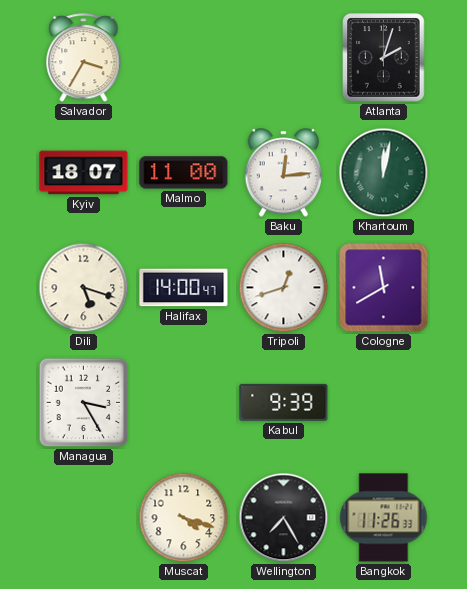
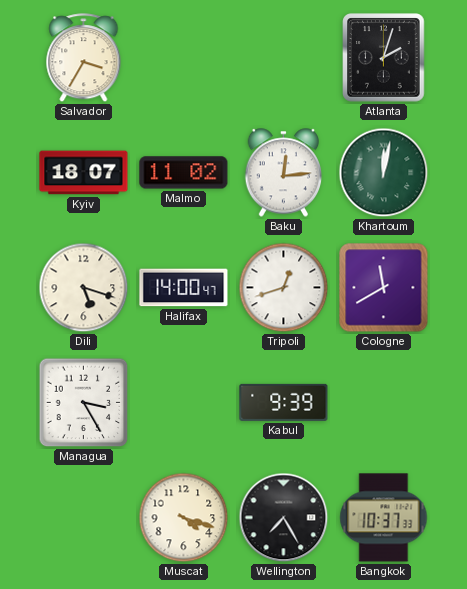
Malmo: 11:00 -> 11:02
Bangkok: 11:26 -> 10:37
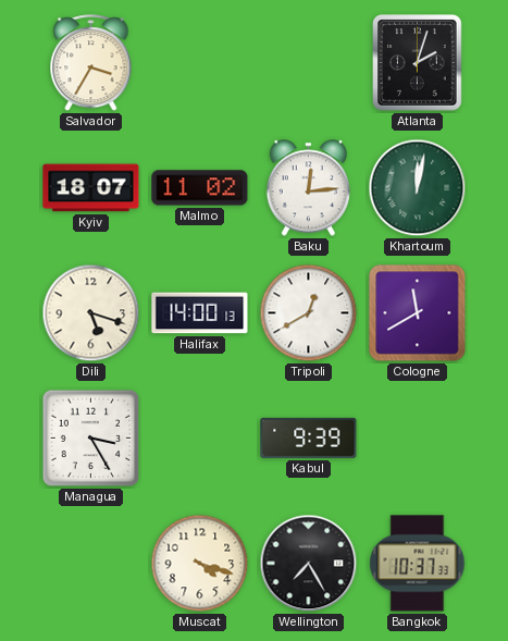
Halifax: 14:00:47 -> 14:00:13
Tripoli: 12:42 -> 12:40
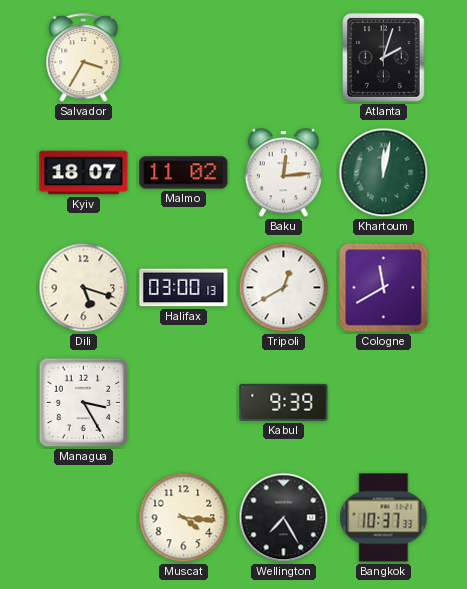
Halifax: 14:00 -> 03:00
Muscat: 4:18 -> 4:16
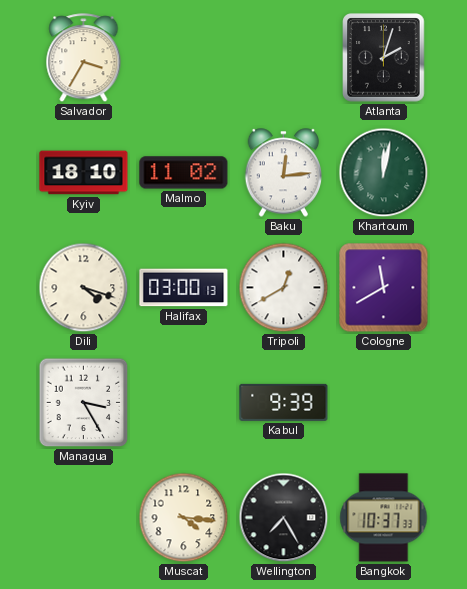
Kyiv: 18:07 -> 18:10
Dili: 5:18 -> 4:18
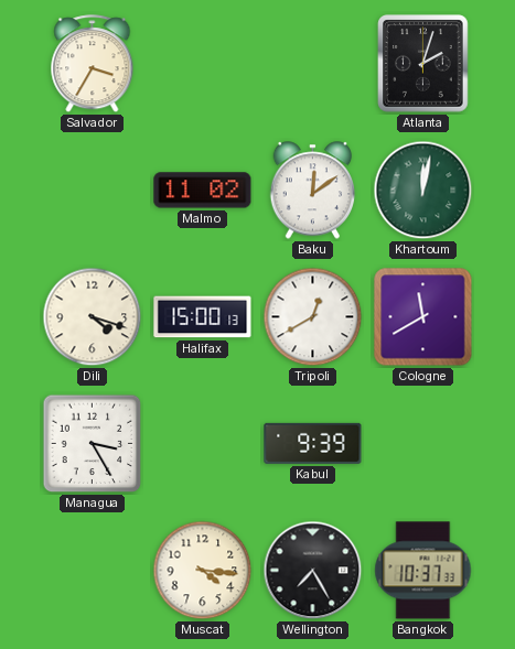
Kyiv: 18:10 -> none
Baku: 12:14 -> 12:09
Halifax: 03:00 -> 15:00
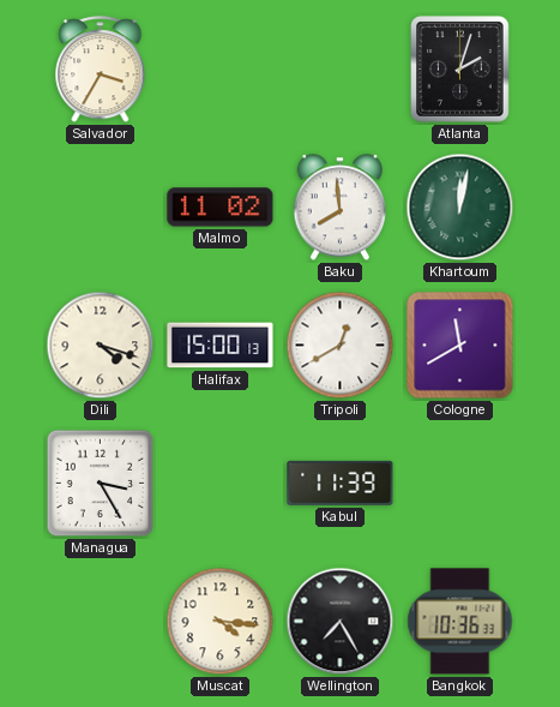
Baku: 12:09 -> 7:59
Kabul: 9:39 -> 11:39
Bangkok: 10:37 -> 10:36
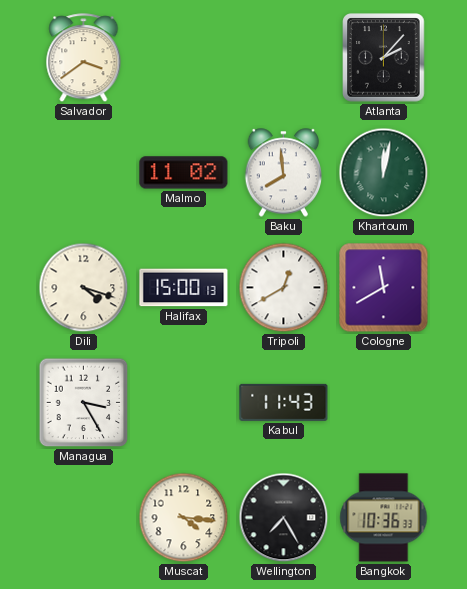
Salvador: 3:35 -> 3:39
Atlanta: 2:03 -> 2:07
Kabul: 11:39 -> 11:43
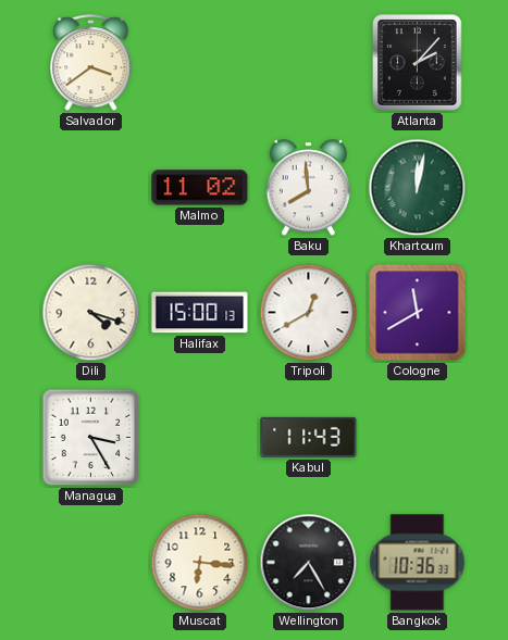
Muscat: 4:16 -> 6:16
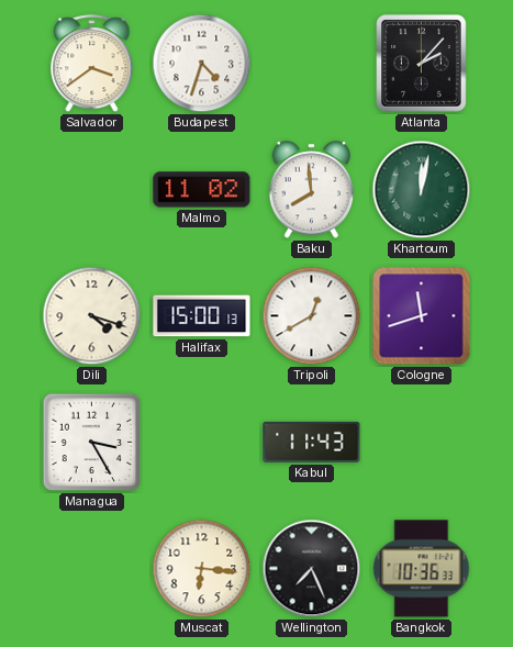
Budapest: none -> 4:33
Cologne: 11:40 -> 11:42
Wellington: 7:25 -> 7:26
